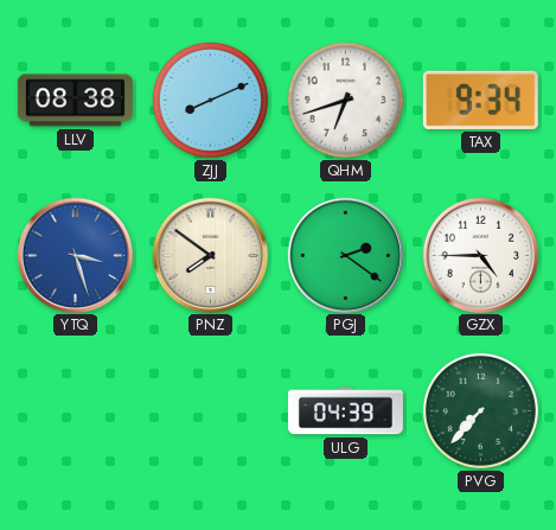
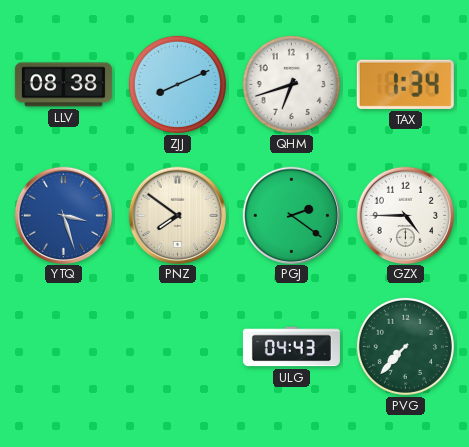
TAX: 9:34 -> 1:34
ULG: 04:39 -> 04:43
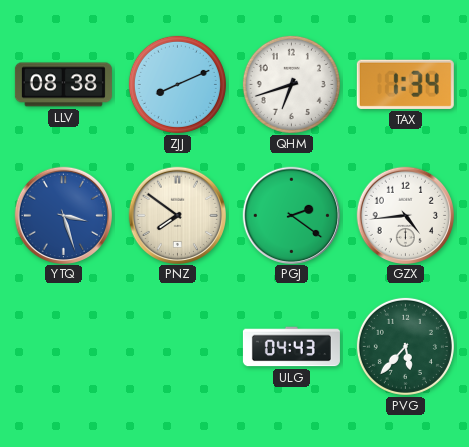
GZX: 4:45 -> 4:44
PVG: 7:37 -> 5:37
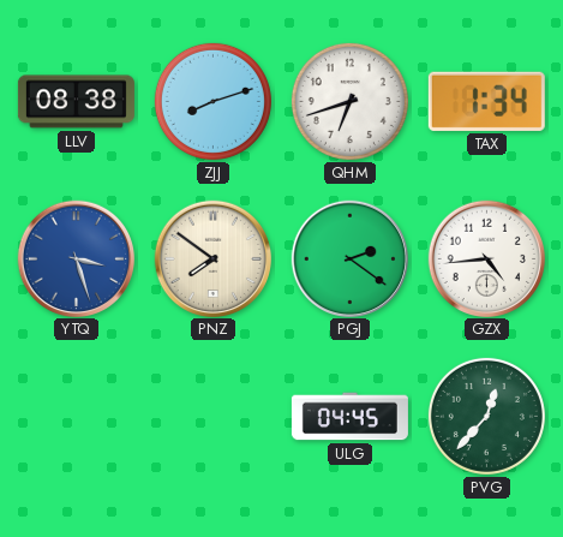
ZJJ: 8:11 -> 8:12
ULG: 04:43 -> 04:45
PVG: 5:37 -> 12:37
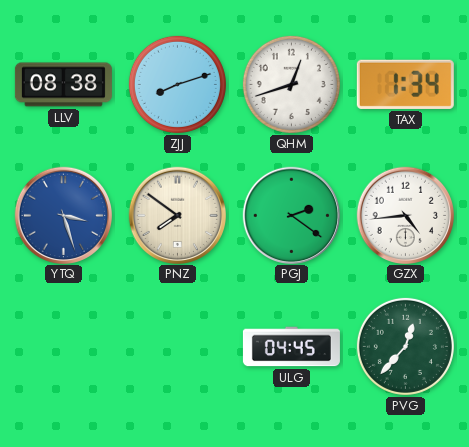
QHM: 6:42 -> 12:42
